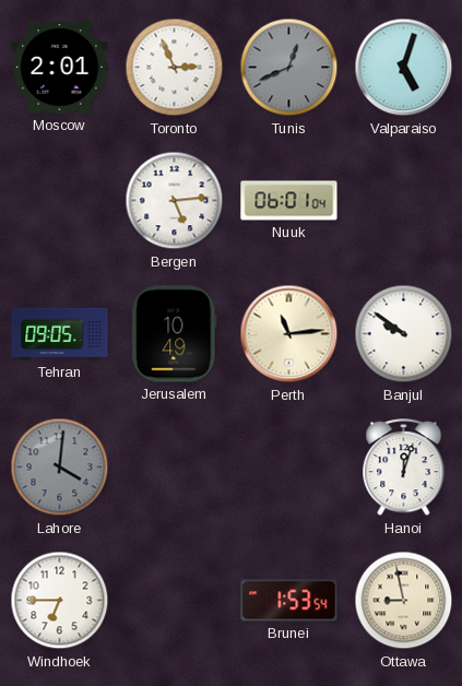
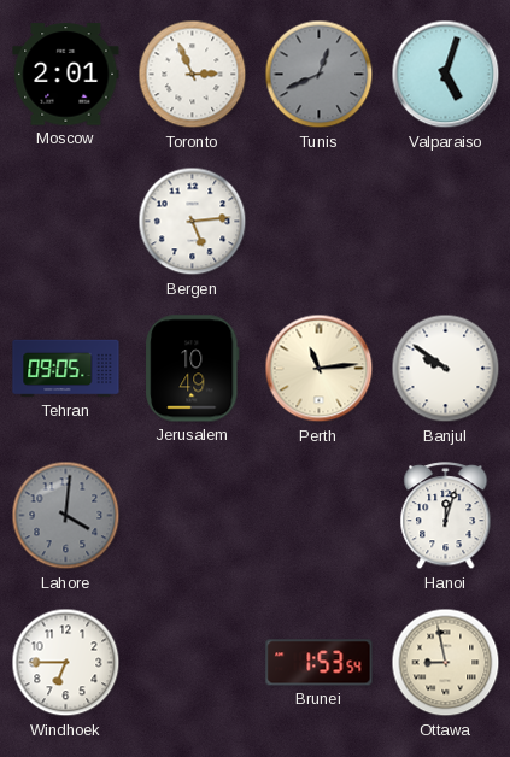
Nuuk: 06:01 -> none
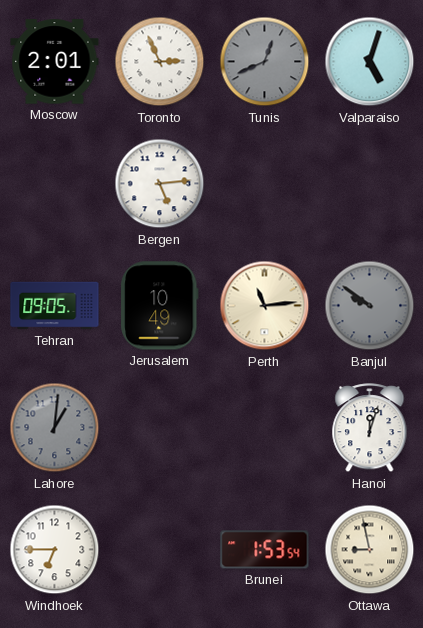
Banjul dial: white -> grey
Lahore: 4:01 -> 1:01
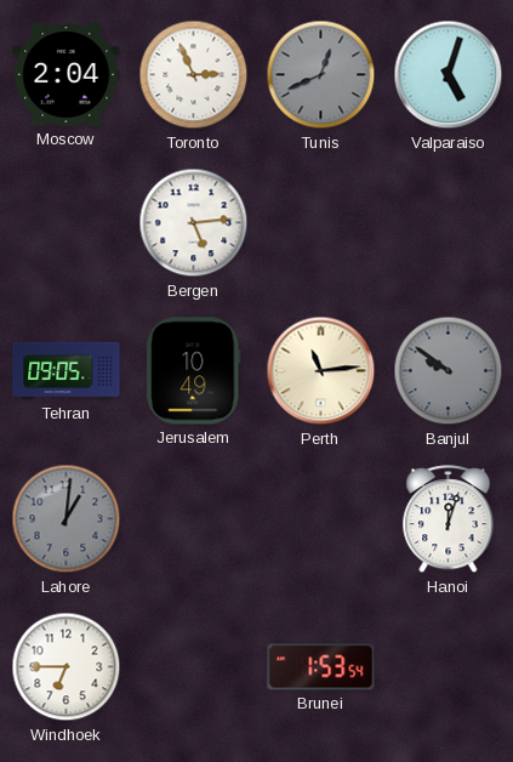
Moscow: 2:01 -> 2:04
Ottawa: 8:58 -> none
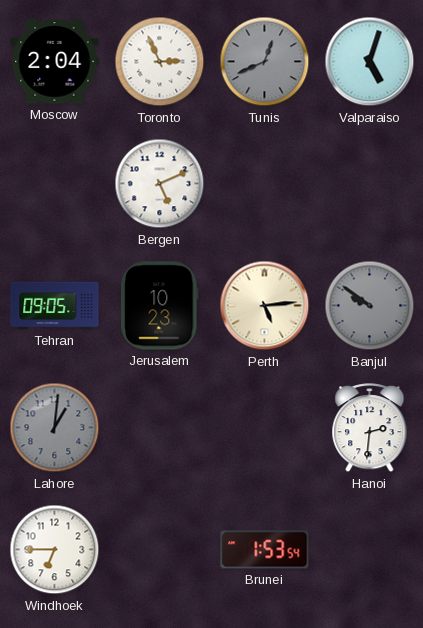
Bergen: 5:14 -> 5:11
Jerusalem: 10:49 -> 10:23
Perth: 11:14 -> 5:14
Hanoi: 12:03 -> 2:31
